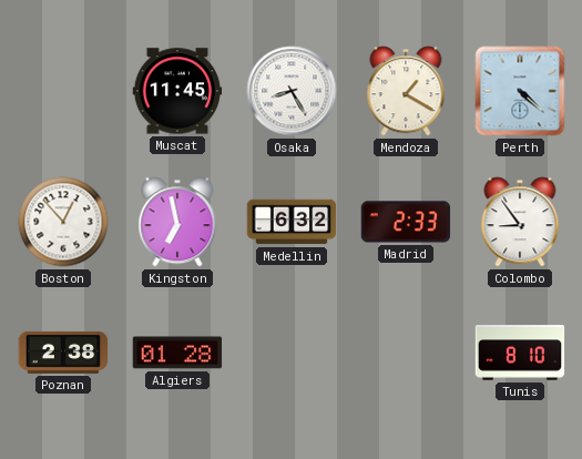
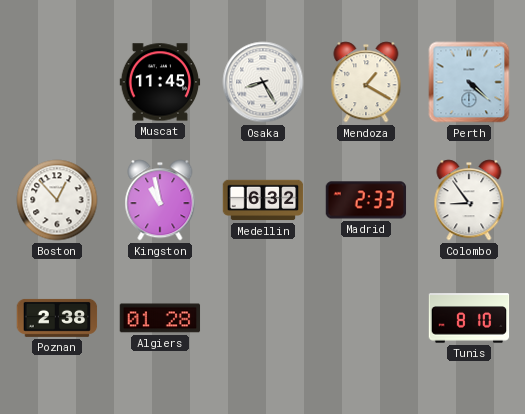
Kingston: 6:58 -> 10:58
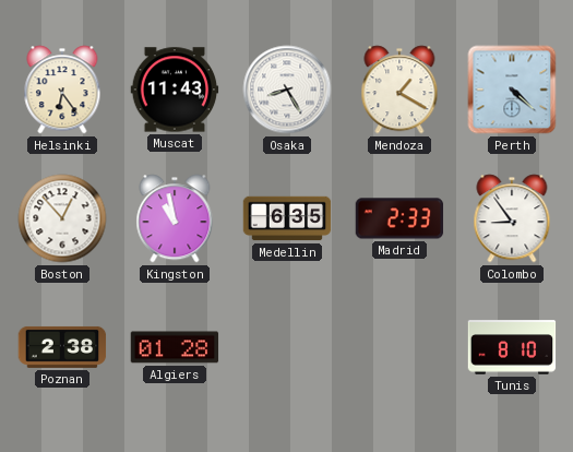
Helsinki: none -> 6:24
Muscat: 11:45 -> 11:43
Medellin: 6:32 -> 6:35
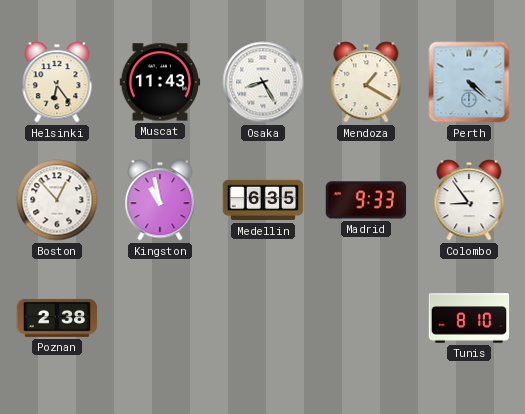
Madrid: 2:33 -> 9:33
Algiers: 01:28 -> none
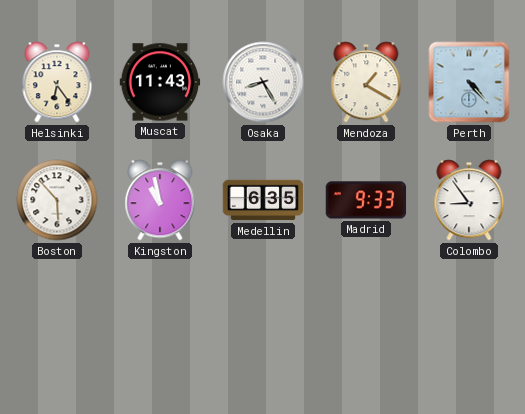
Perth: 4:22 -> 4:23
Boston: 12:53 -> 5:53
Poznan: 2:38 -> none
Tunis: 8:10 -> none
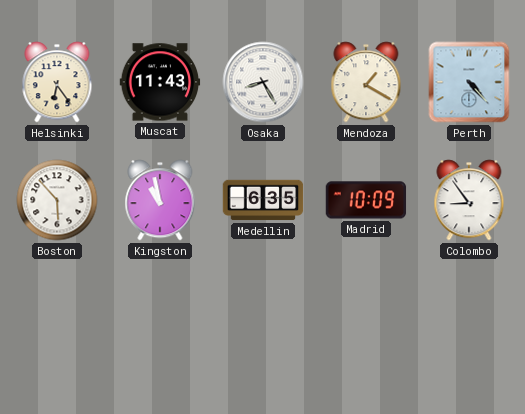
Madrid: 9:33 -> 10:09
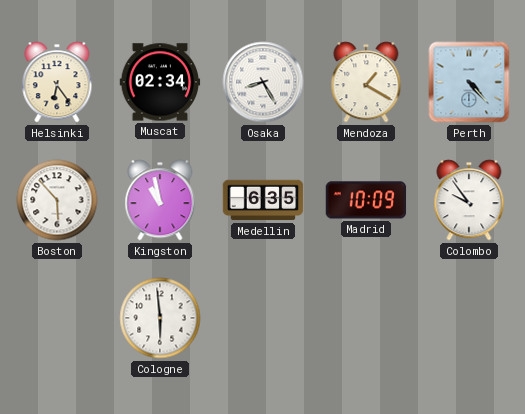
Muscat: 11:43 -> 02:34
Colombo: 8:54 -> 9:54
Cologne: none -> 5:59
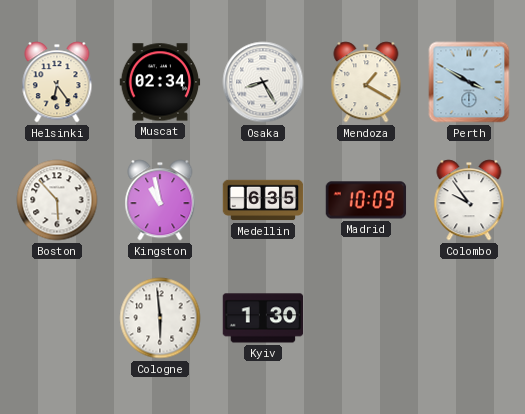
Perth: 4:23 -> 3:50
Kyiv: none -> 1:30
